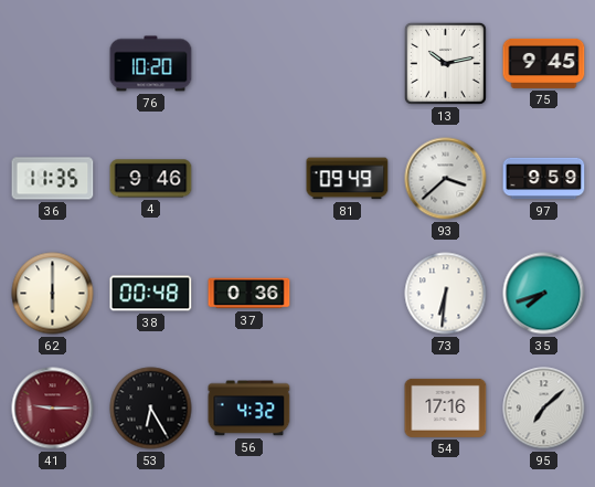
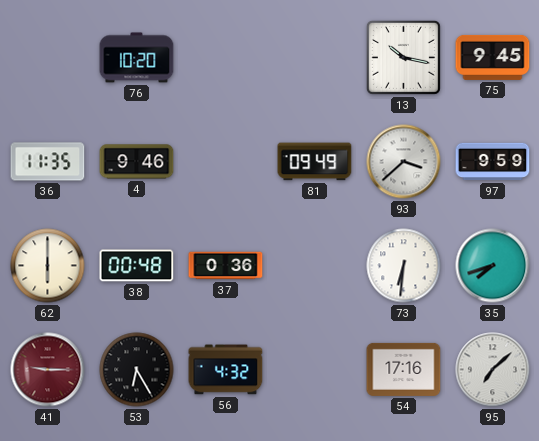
13: 10:13 -> 10:17
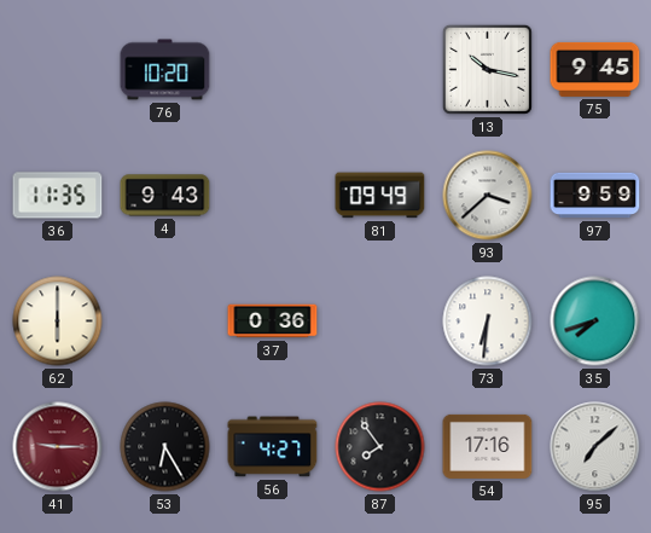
4: 9:46 -> 9:43
38: 00:48 -> none
56: 4:32 -> 4:27
87: none -> 7:54
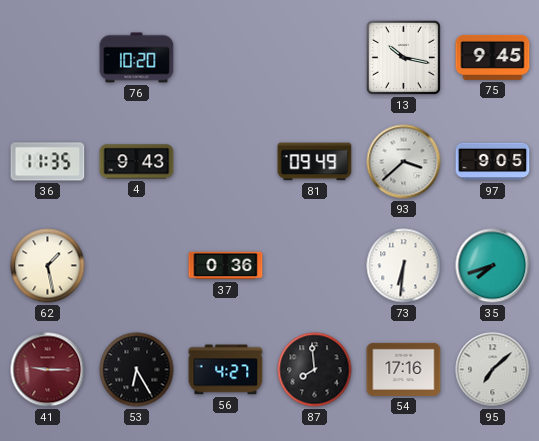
97: 9:59 -> 9:05
62: 6:00 -> 1:28
87: 7:54 -> 7:59
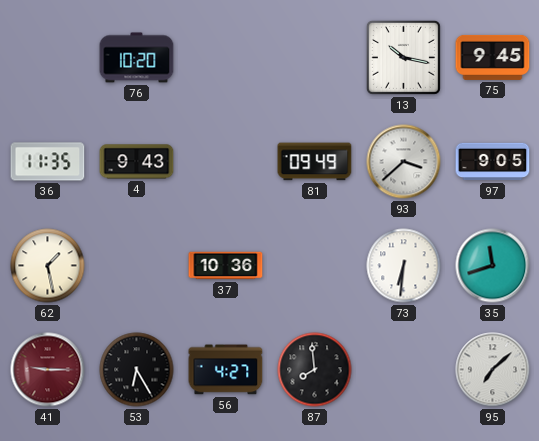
37: 0:36 -> 10:36
35: 7:42 -> 11:42
54: 17:16 -> none
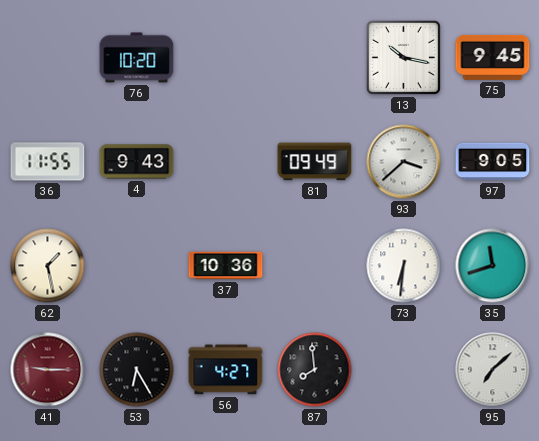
36: 11:35 -> 11:55
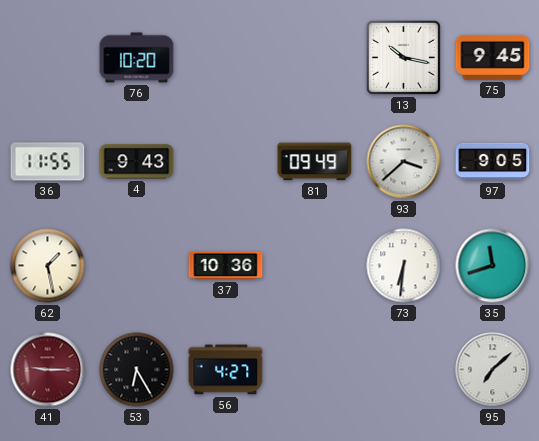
87: 7:59 -> none
